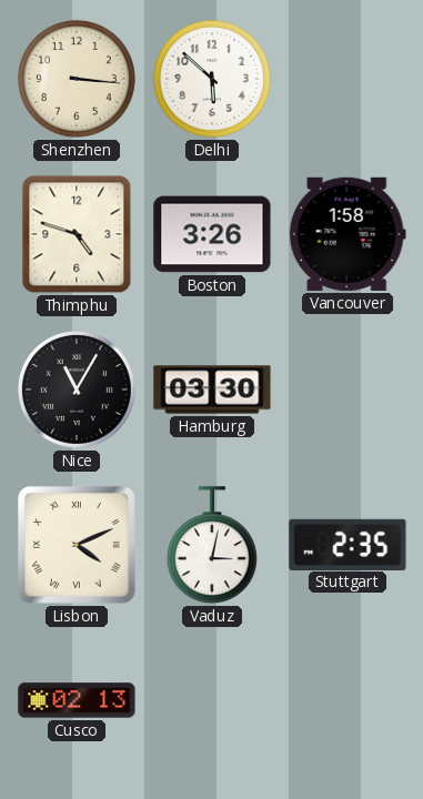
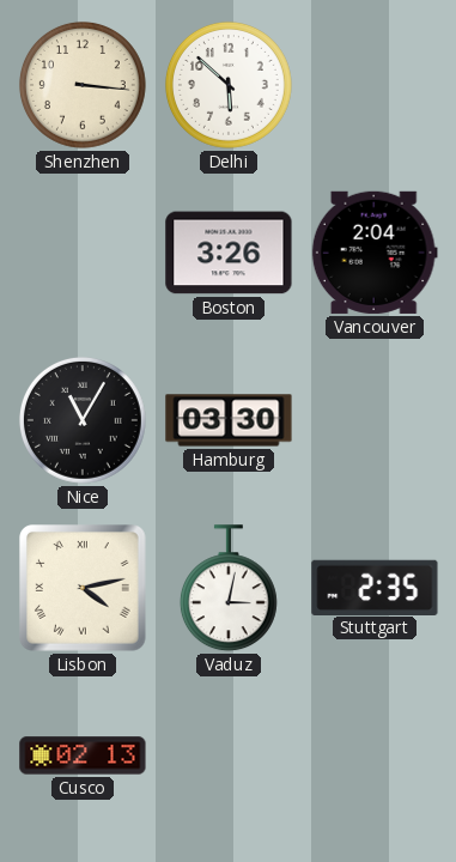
Thimphu: 4:48 -> none
Vancouver: 1:58 -> 2:04
Lisbon: 4:11 -> 4:13
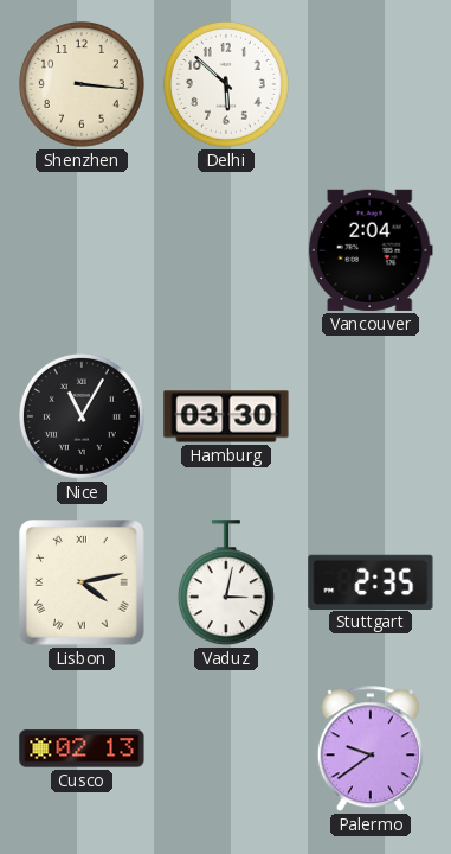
Boston: 3:26 -> none
Palermo: none -> 9:39
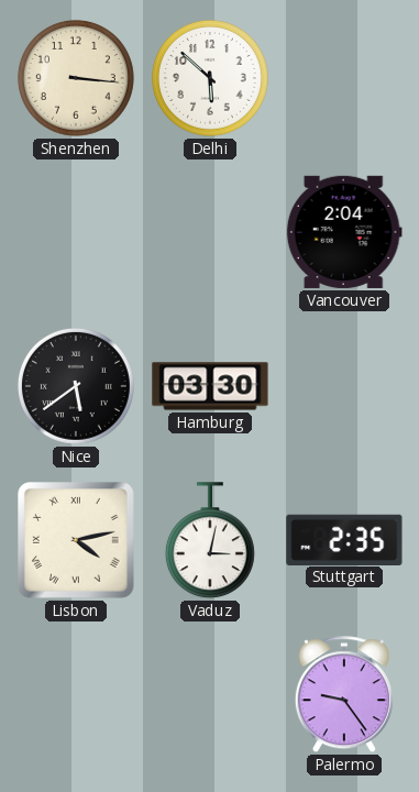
Nice: 11:05 -> 5:39
Cusco: 02:13 -> none
Palermo: 9:39 -> 9:24
